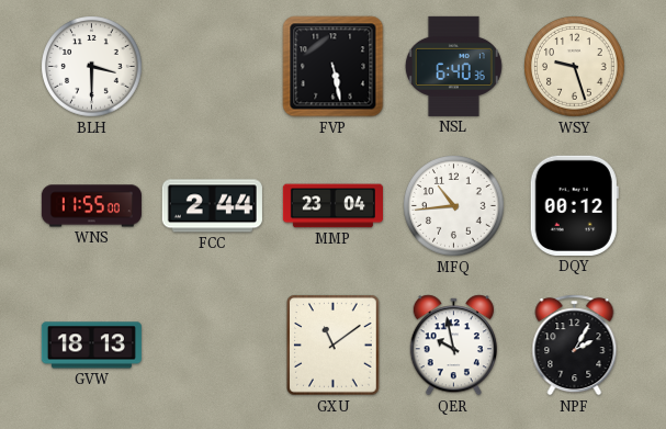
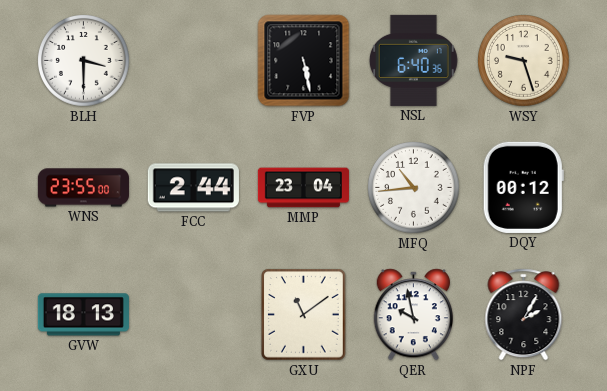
WNS: 11:55 -> 23:55
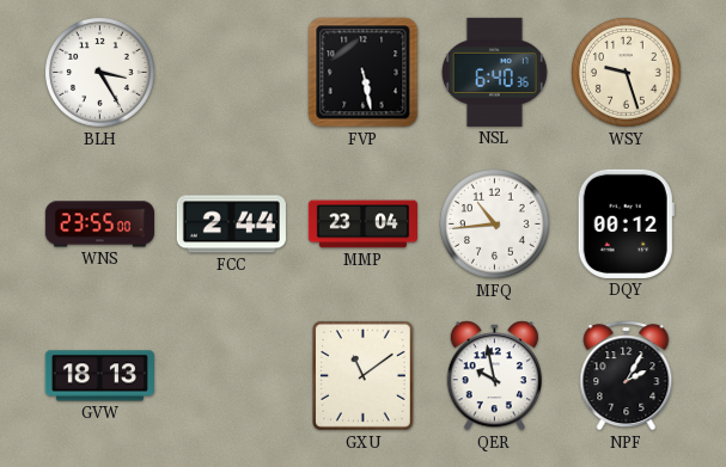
BLH: 3:30 -> 3:25
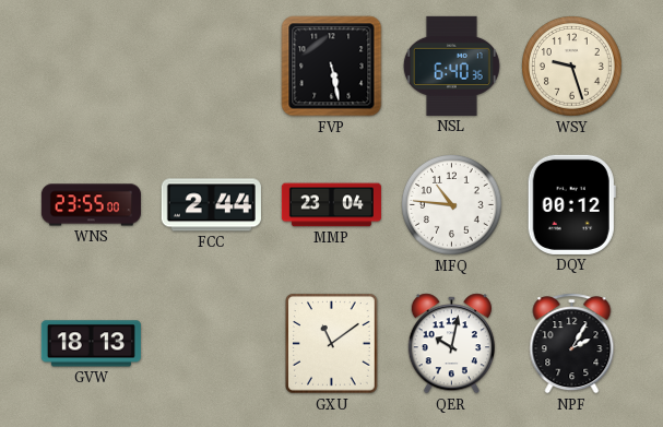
BLH: 3:25 -> none
MFQ: 10:44 -> 10:46
QER: 9:58 -> 10:02
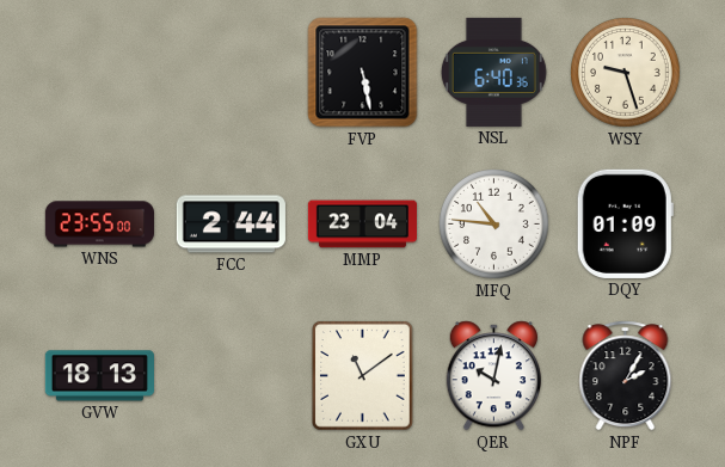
DQY: 00:12 -> 01:09
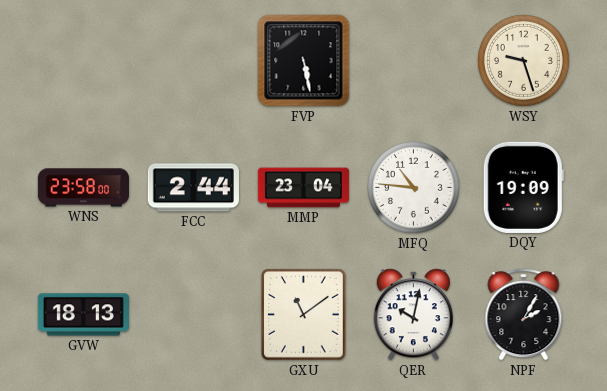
NSL: 6:40 -> none
WNS: 23:55 -> 23:58
DQY: 01:09 -> 19:09
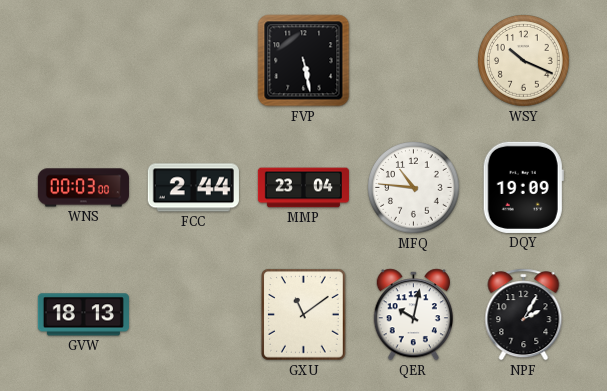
WSY: 9:27 -> 10:19
WNS: 23:58 -> 00:03
